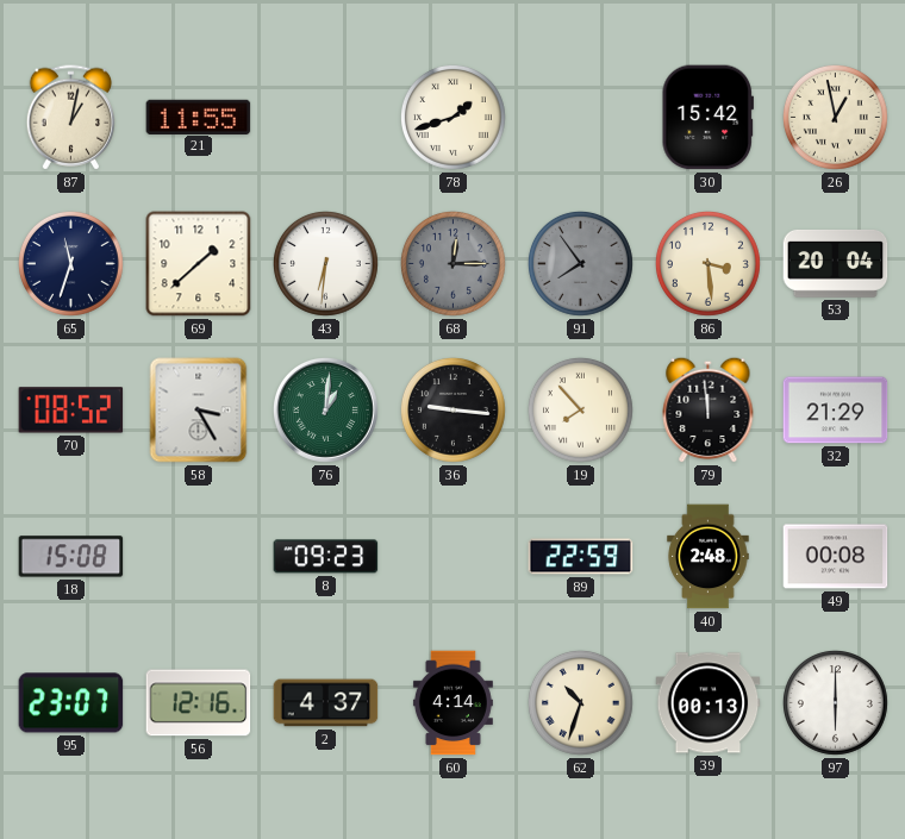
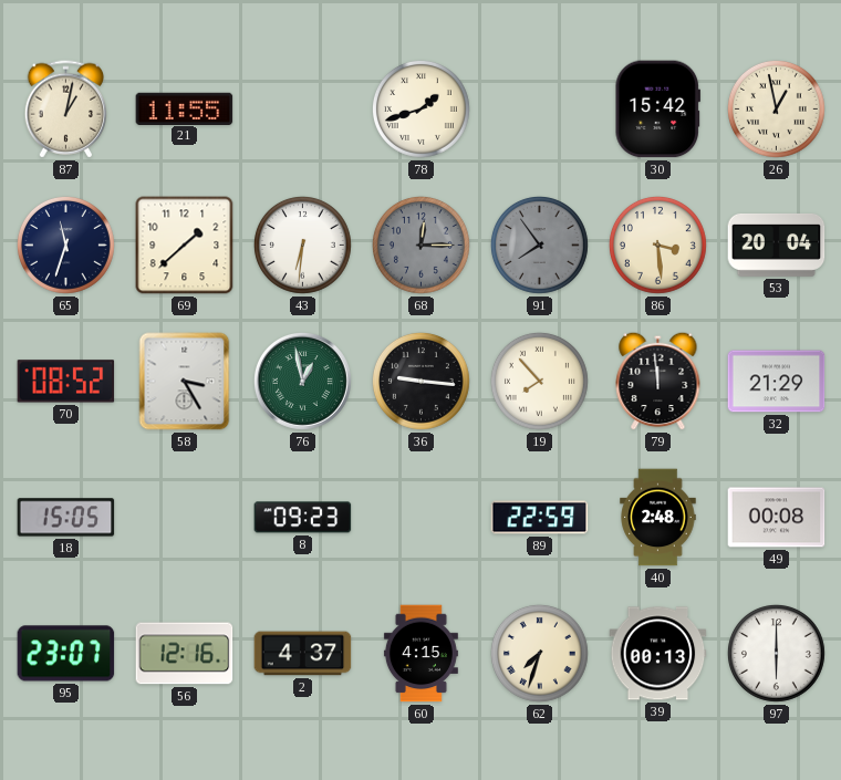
76: 1:01 -> 12:58
18: 15:08 -> 15:05
60: 4:14 -> 4:15
62: 10:33 -> 7:33
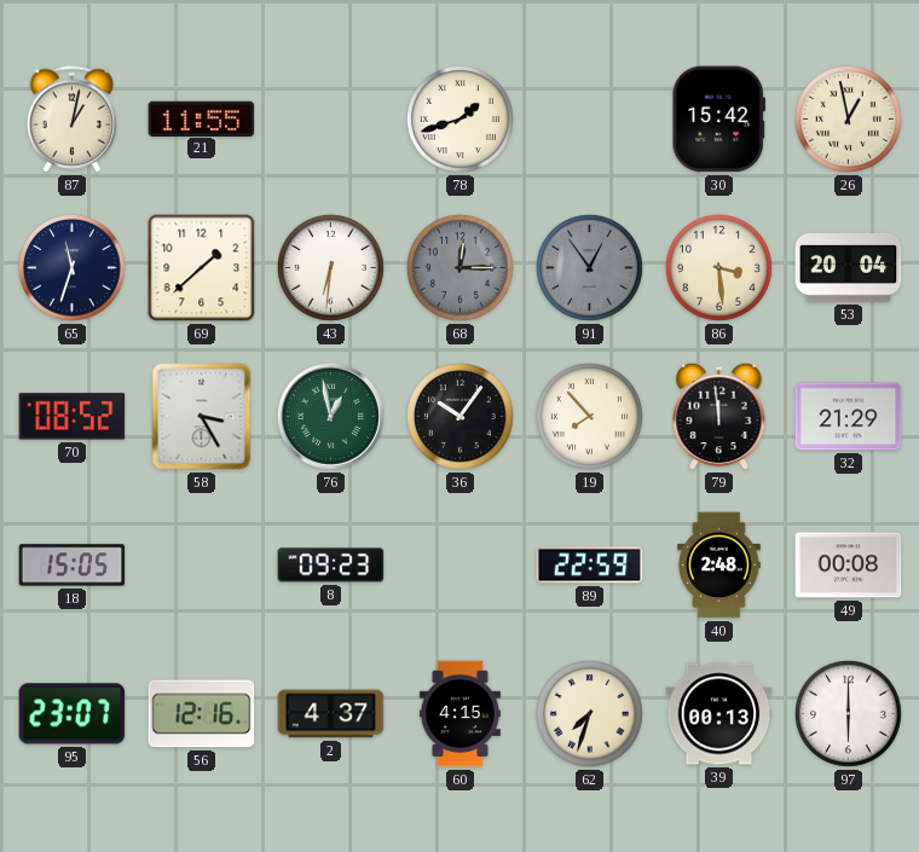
91: 7:54 -> 12:54
36: 9:16 -> 10:06
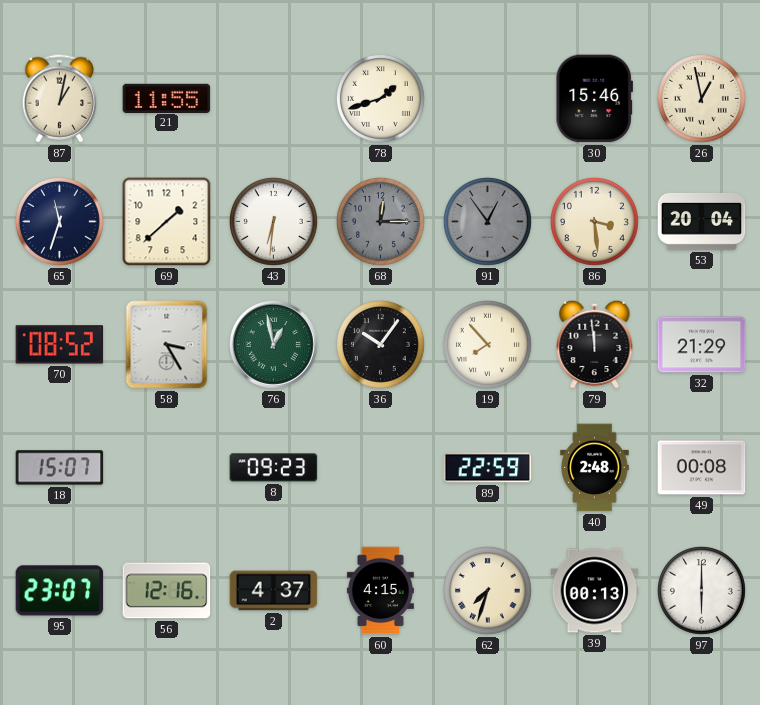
30: 15:42 -> 15:46
18: 15:05 -> 15:07
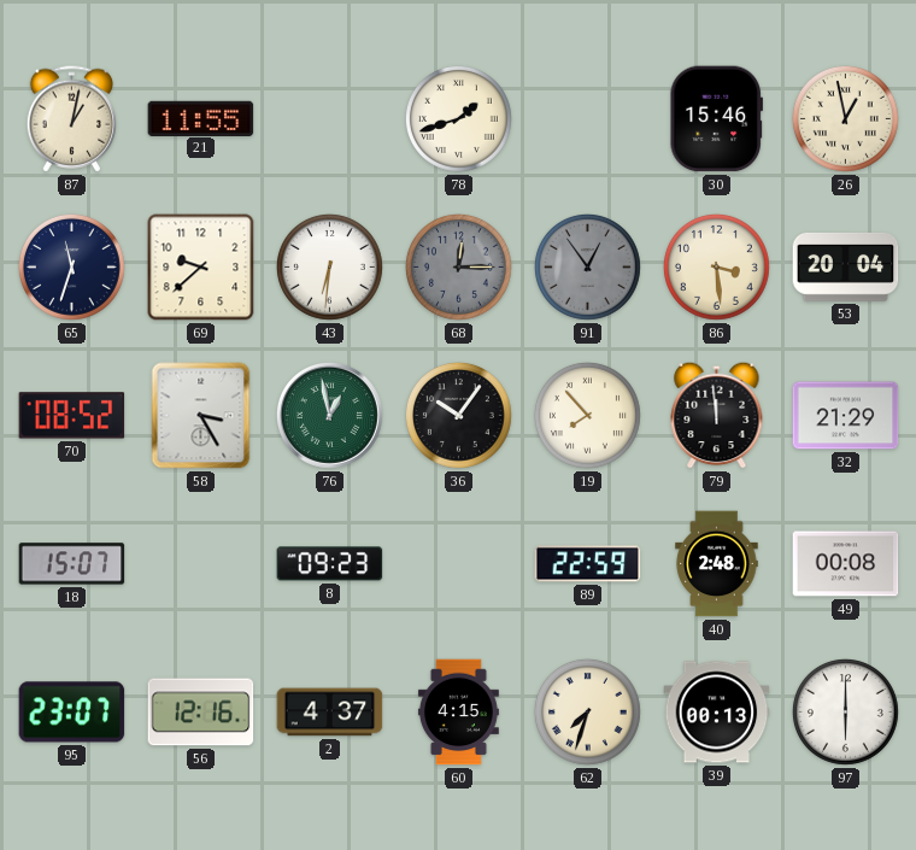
69: 1:38 -> 9:38
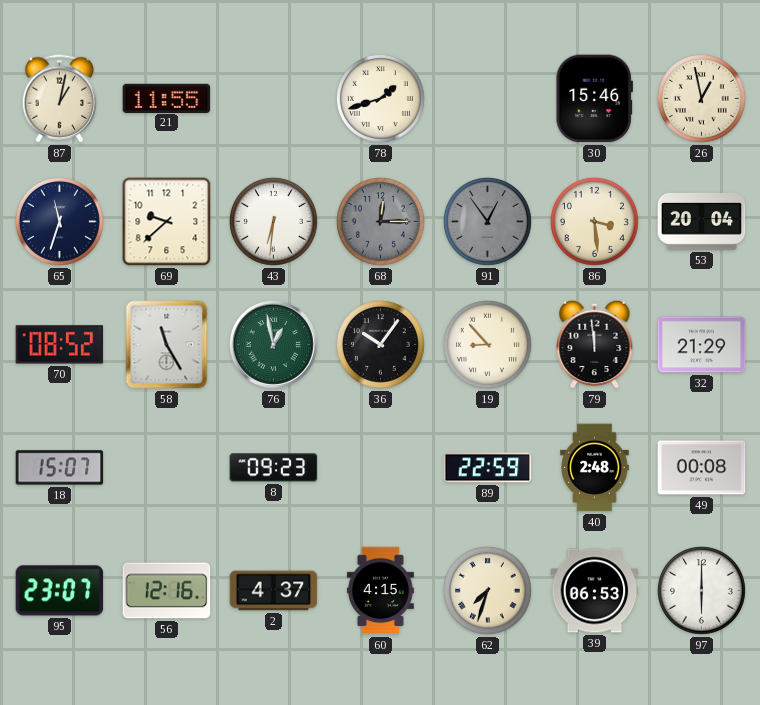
58: 3:25 -> 11:25
19: 7:53 -> 8:53
39: 00:13 -> 06:53
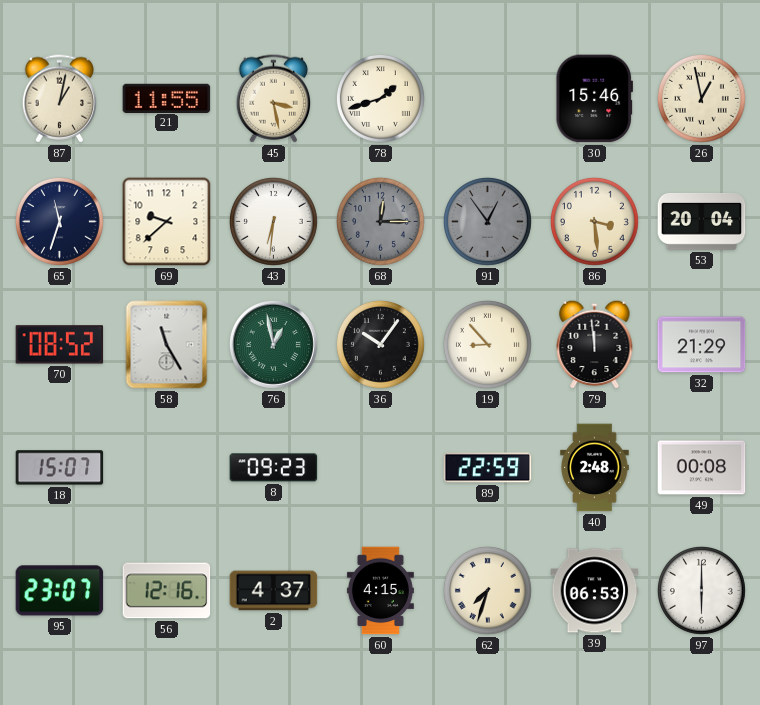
45: none -> 3:28
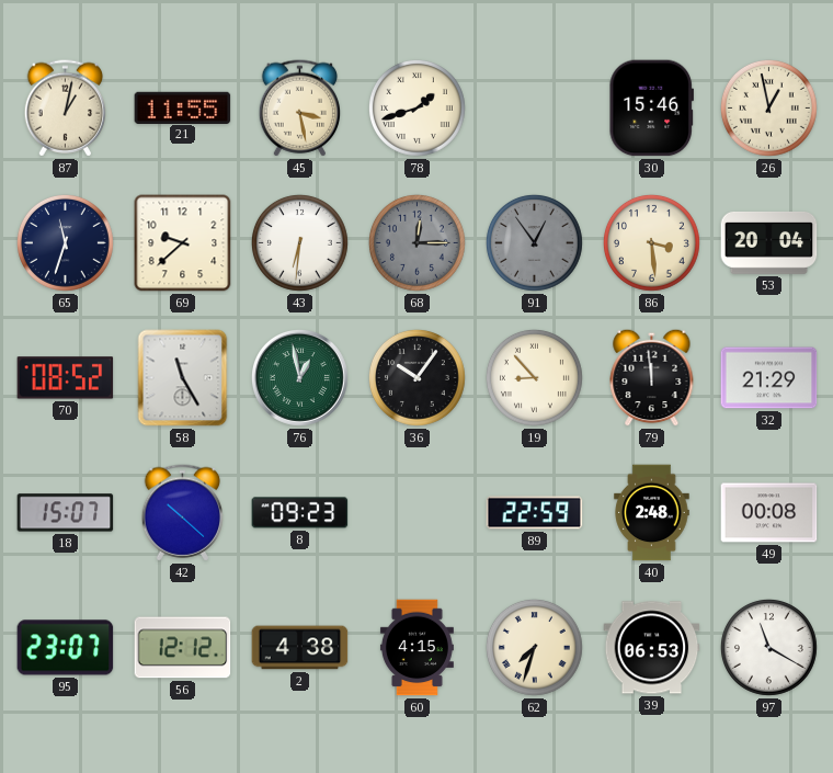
42: none -> 10:22
56: 12:16 -> 12:12
2: 4:37 -> 4:38
97: 6:00 -> 11:20
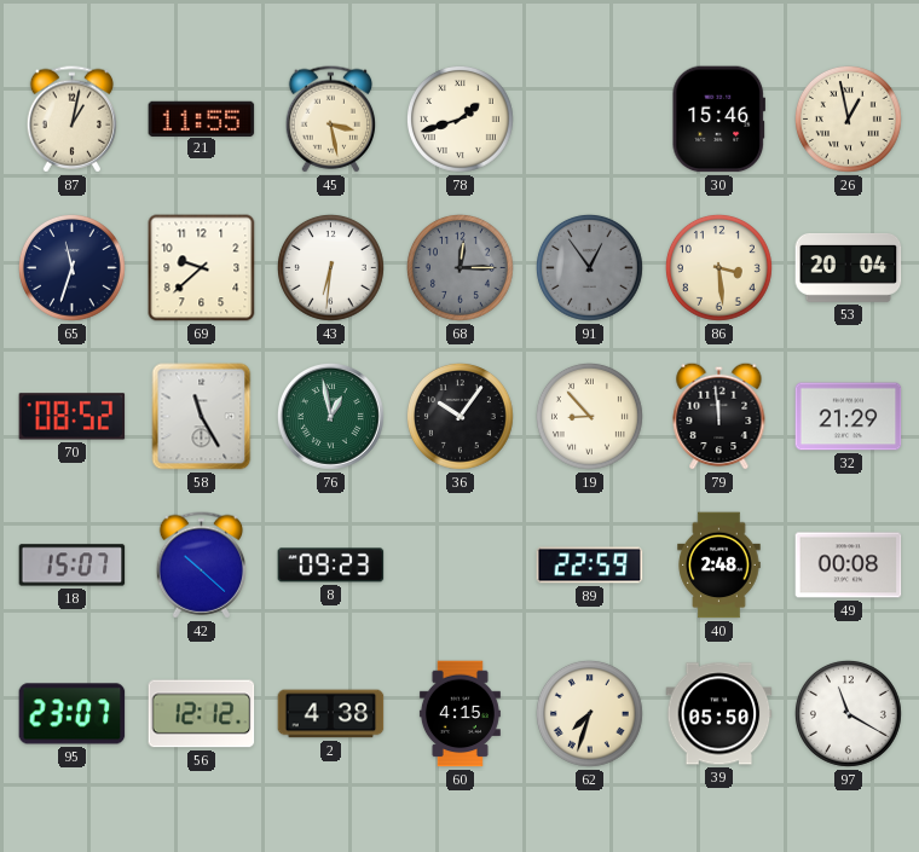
39: 06:53 -> 05:50
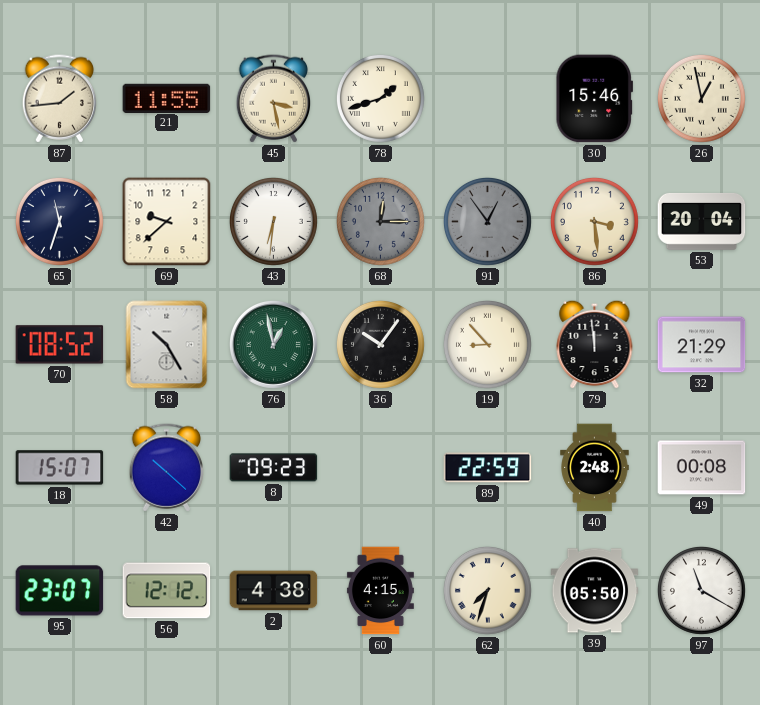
87: 1:02 -> 1:44
58: 11:25 -> 10:25
